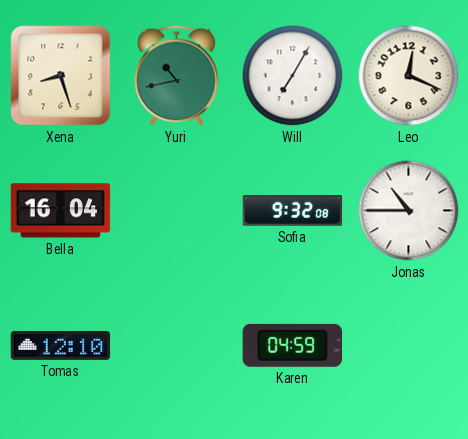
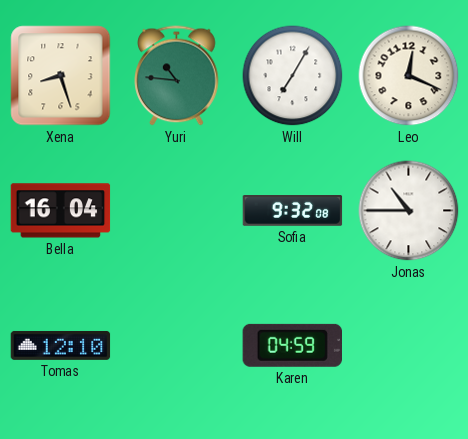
Yuri: 10:43 -> 10:46
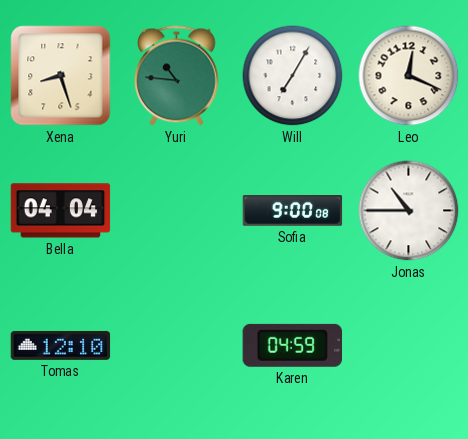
Bella: 16:04 -> 04:04
Sofia: 9:32 -> 9:00
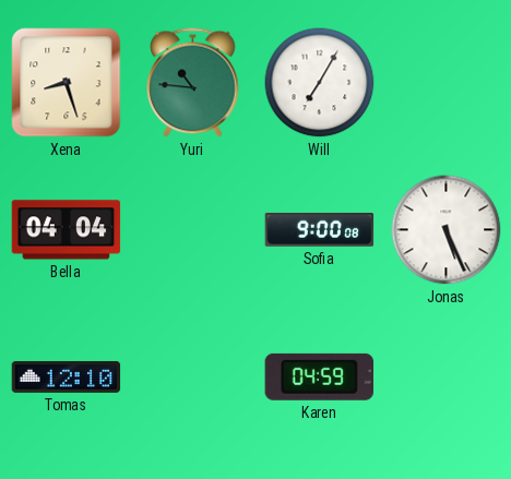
Leo: 12:19 -> none
Jonas: 10:45 -> 5:26
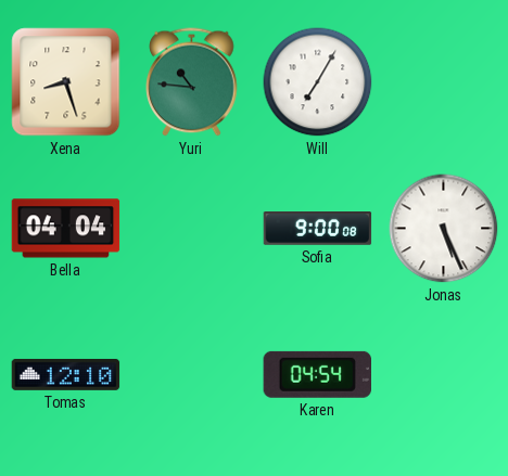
Karen: 04:59 -> 04:54
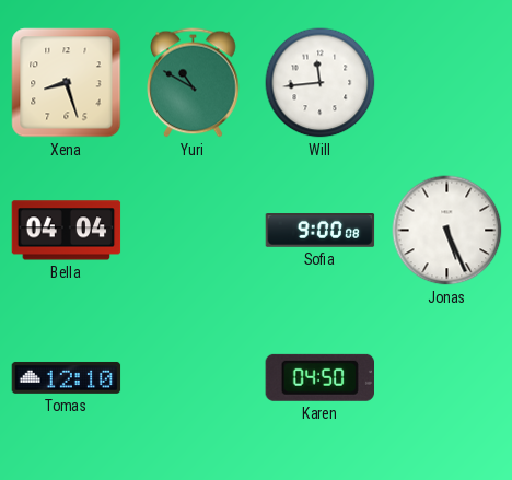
Yuri: 10:46 -> 10:50
Will: 7:05 -> 11:44
Karen: 04:54 -> 04:50
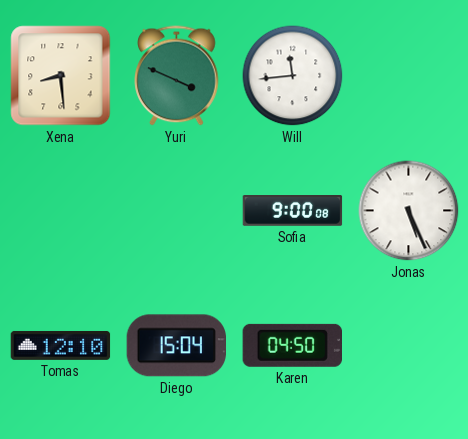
Xena: 8:27 -> 8:29
Yuri: 10:50 -> 3:49
Bella: 04:04 -> none
Diego: none -> 15:04
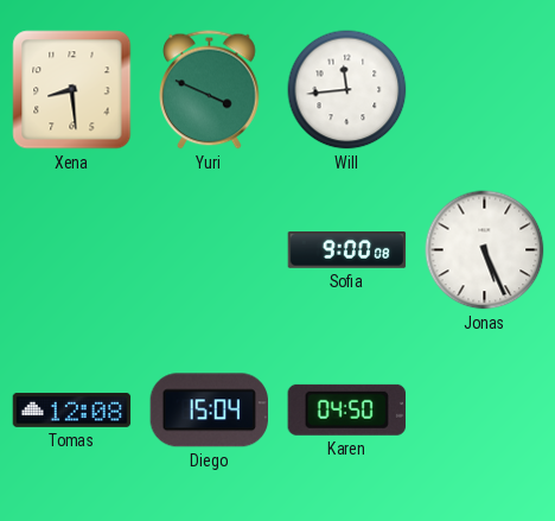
Tomas: 12:10 -> 12:08
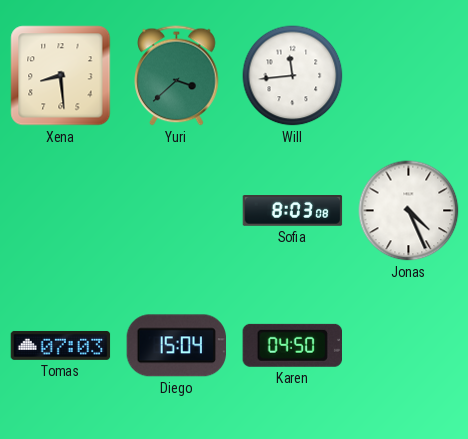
Yuri: 3:49 -> 3:38
Sofia: 9:00 -> 8:03
Jonas: 5:26 -> 4:26
Tomas: 12:08 -> 07:03
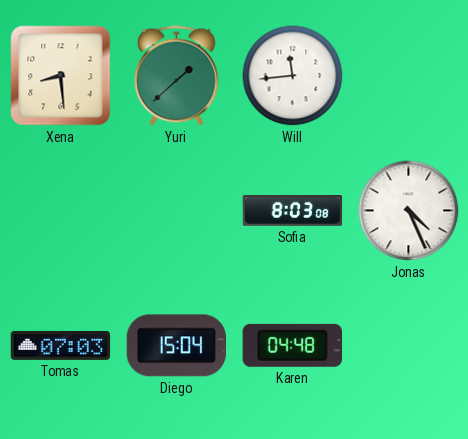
Yuri: 3:38 -> 1:38
Karen: 04:50 -> 04:48
